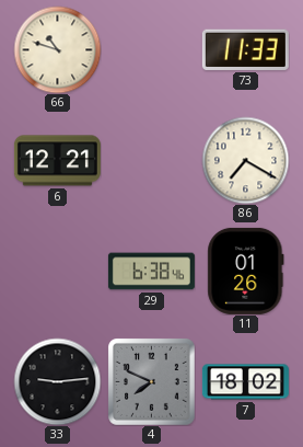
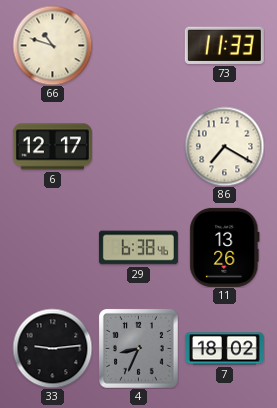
6: 12:21 -> 12:17
11: 01:26 -> 13:26
4: 7:49 -> 8:34
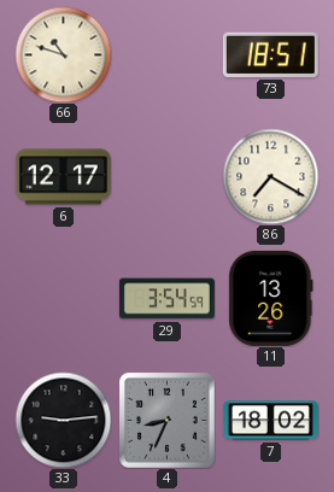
73: 11:33 -> 18:51
29: 6:38 -> 3:54
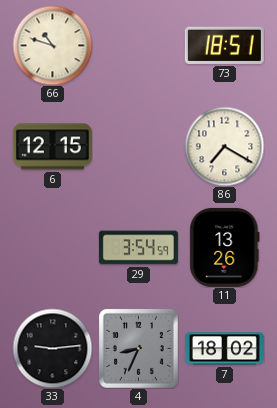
6: 12:17 -> 12:15
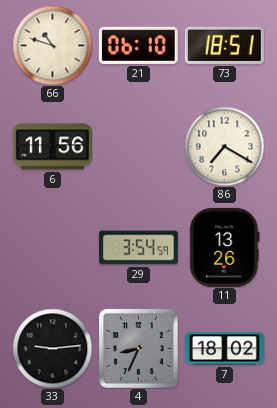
21: none -> 06:10
6: 12:15 -> 11:56
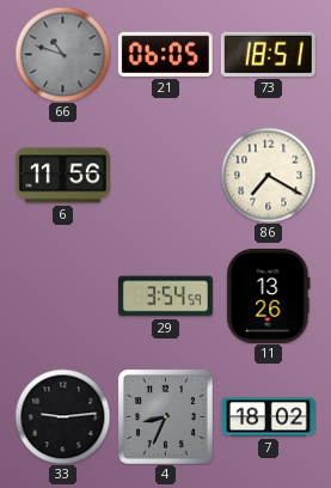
66 dial: cream -> grey
21: 06:10 -> 06:05
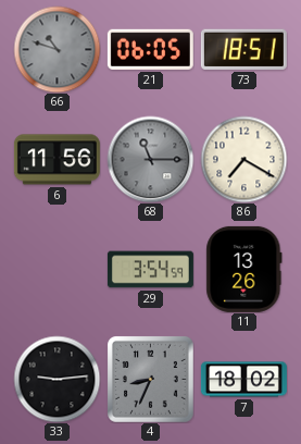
68: none -> 11:15
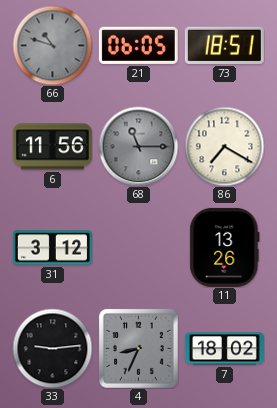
31: none -> 3:12
29: 3:54 -> none
